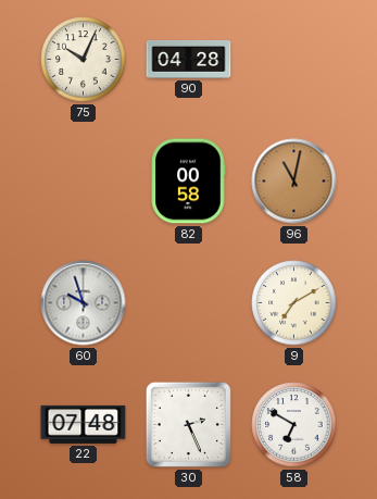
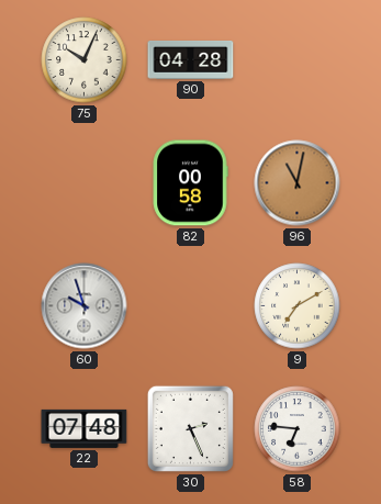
58: 6:50 -> 6:46
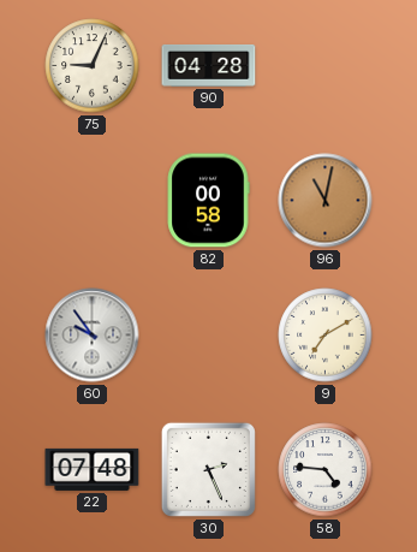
75: 10:04 -> 9:04
60: 9:57 -> 9:54
58: 6:46 -> 4:46
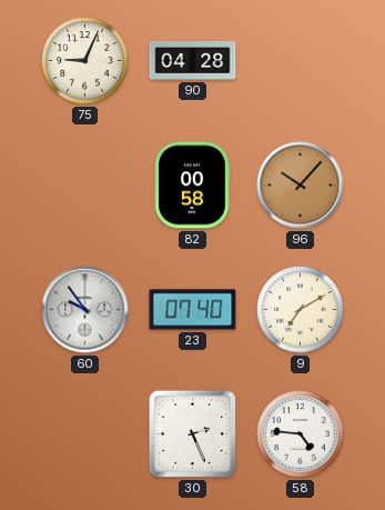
96: 11:02 -> 10:07
23: none -> 07:40
22: 07:48 -> none
